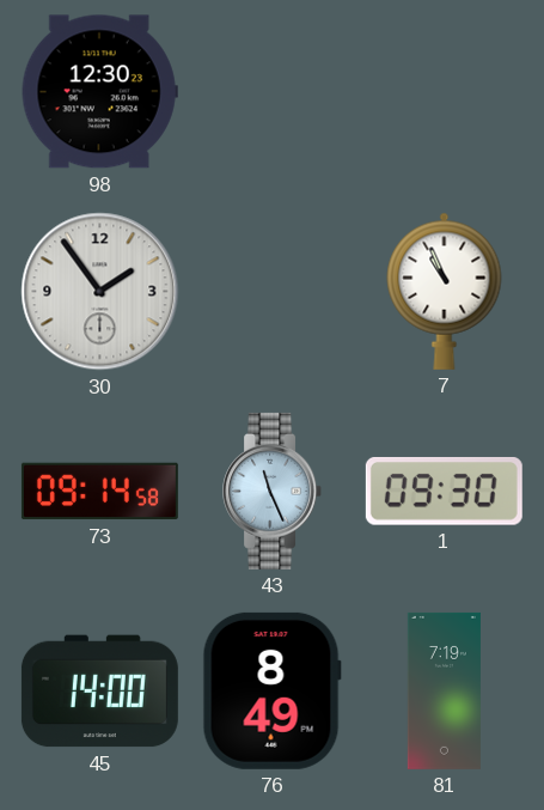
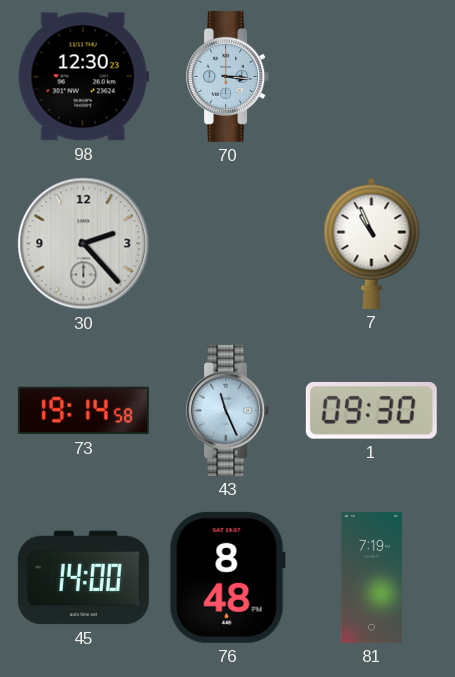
70: none -> 3:16
30: 1:54 -> 2:23
73: 09:14 -> 19:14
76: 8:49 -> 8:48
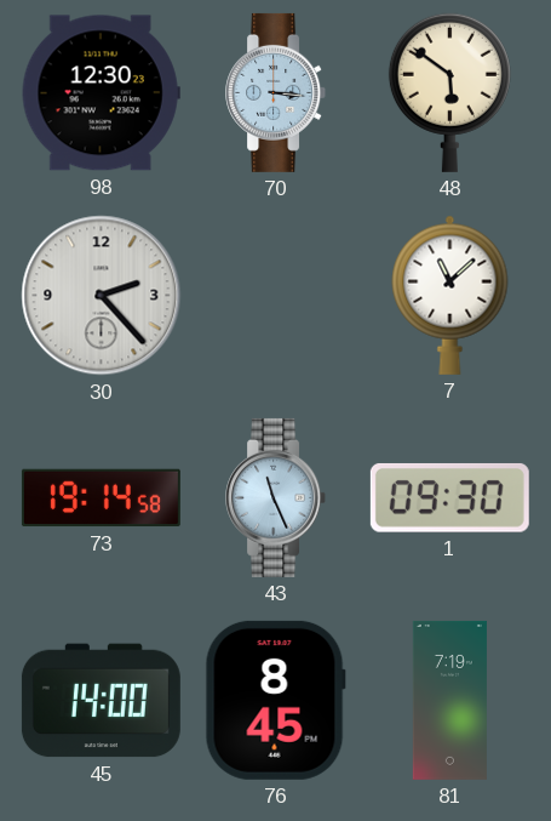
48: none -> 5:51
7: 10:56 -> 11:08
76: 8:48 -> 8:45
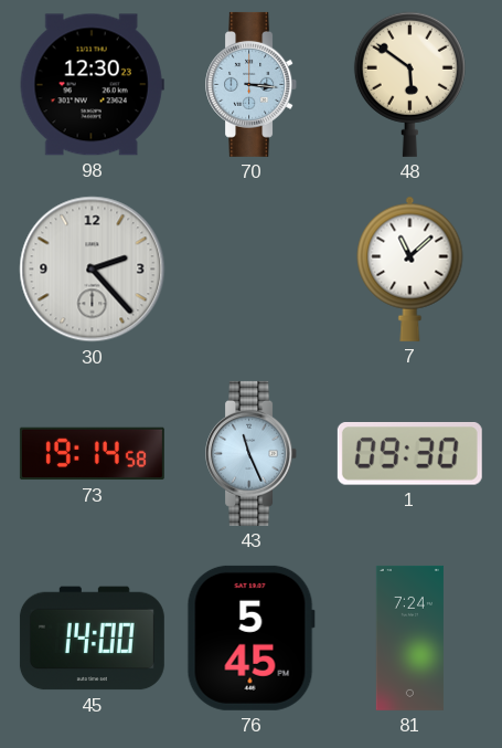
76: 8:45 -> 5:45
81: 7:19 -> 7:24
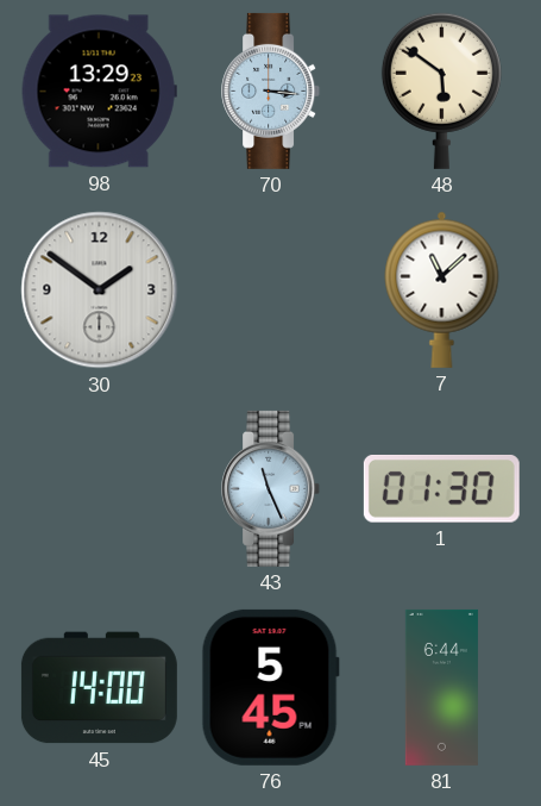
98: 12:30 -> 13:29
30: 2:23 -> 1:51
73: 19:14 -> none
1: 09:30 -> 01:30
81: 7:24 -> 6:44
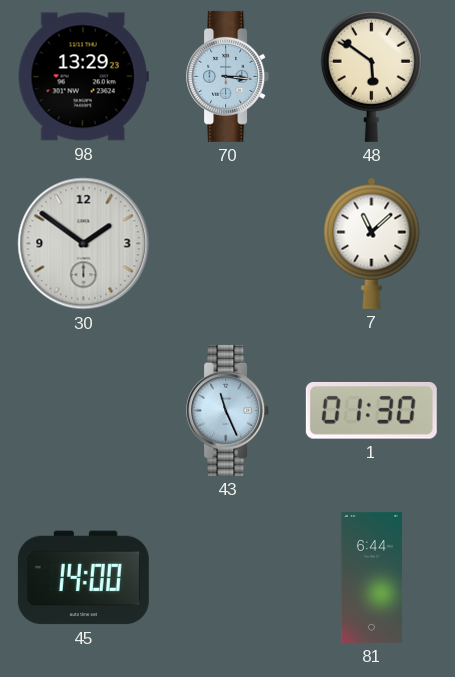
76: 5:45 -> none
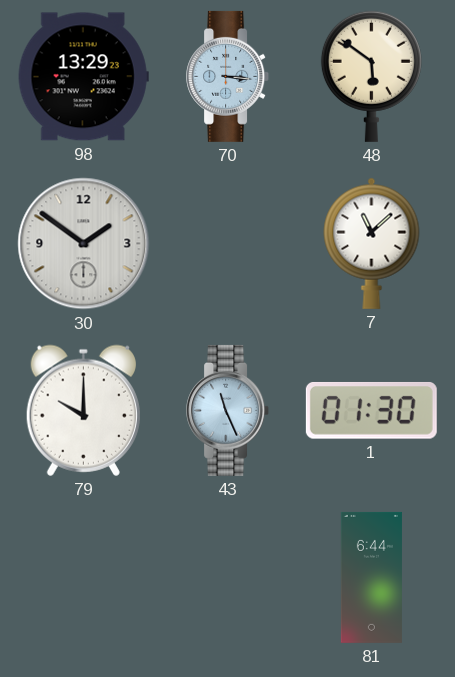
79: none -> 10:00
45: 14:00 -> none
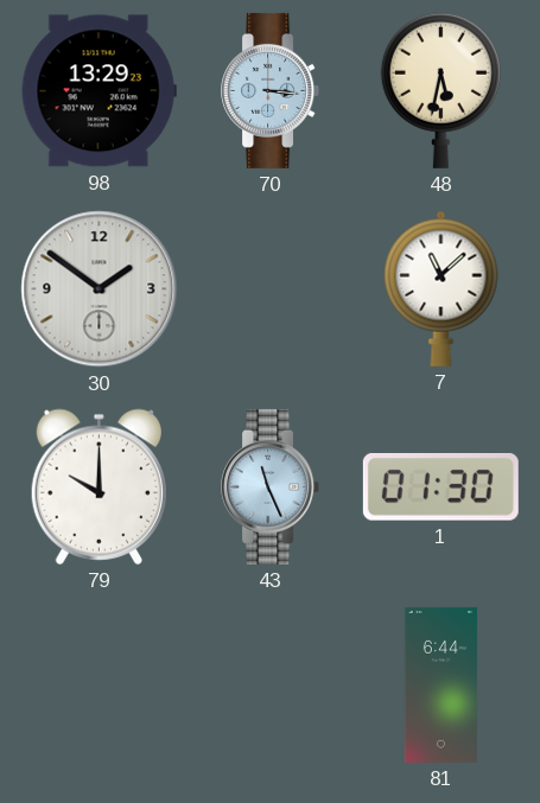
48: 5:51 -> 5:32
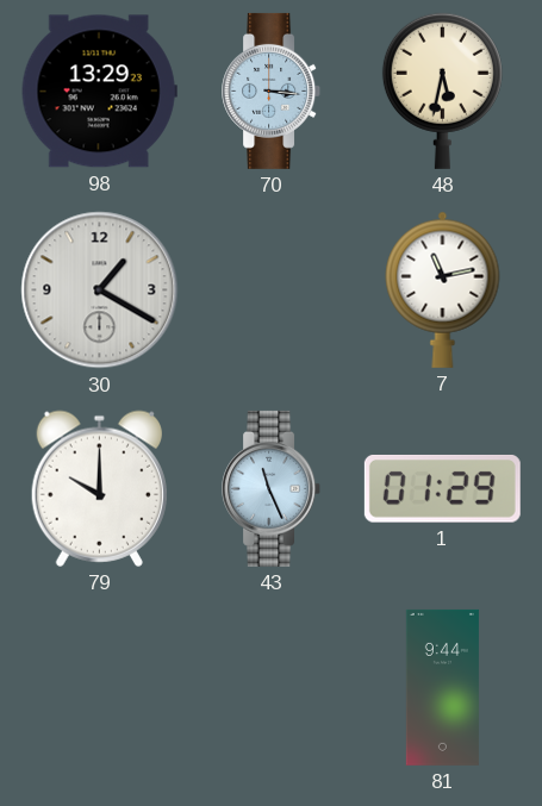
30: 1:51 -> 1:20
7: 11:08 -> 11:13
1: 01:30 -> 01:29
81: 6:44 -> 9:44
